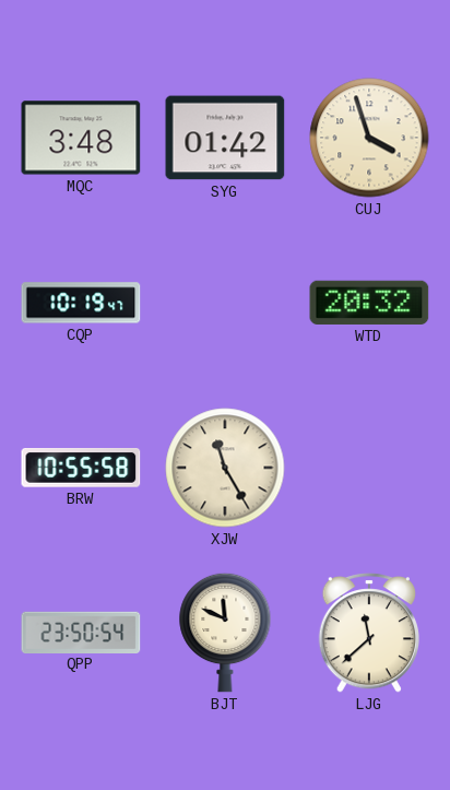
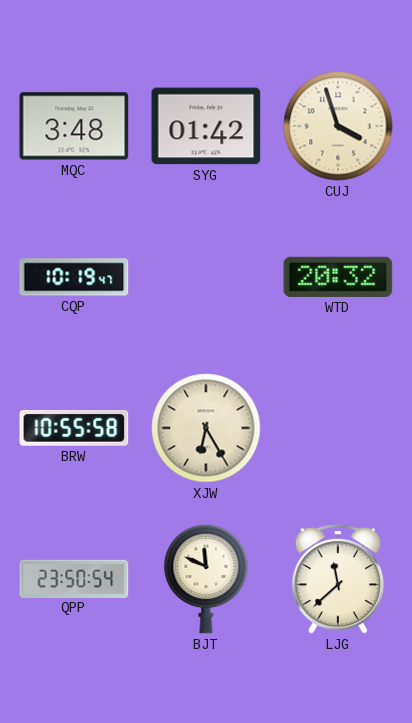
XJW: 11:25 -> 6:25
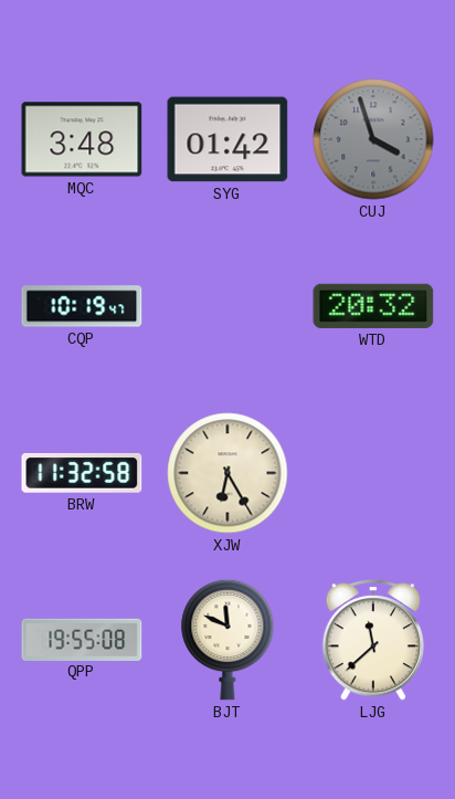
CUJ dial: cream -> grey
BRW: 10:55 -> 11:32
QPP: 23:50 -> 19:55
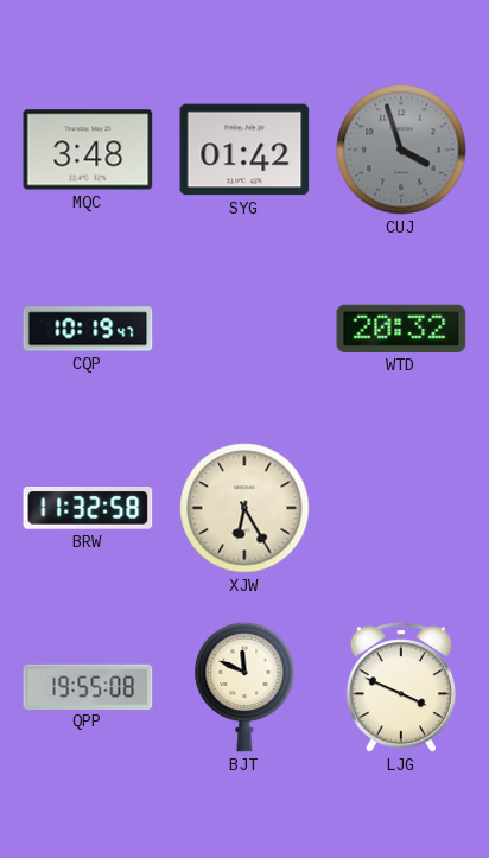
LJG: 11:38 -> 3:49
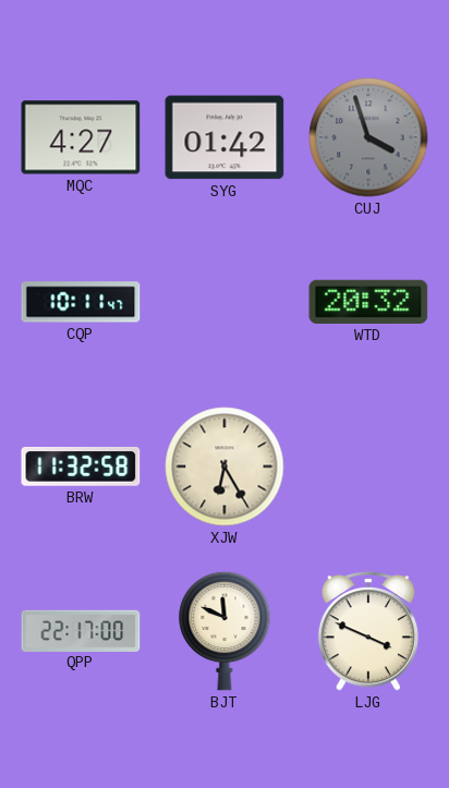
MQC: 3:48 -> 4:27
CQP: 10:19 -> 10:11
QPP: 19:55 -> 22:17
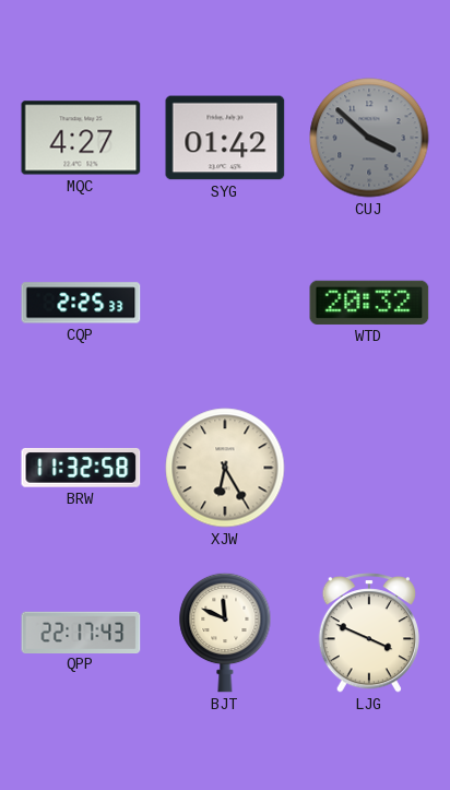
CUJ: 3:57 -> 3:52
CQP: 10:11 -> 2:25
QPP: 22:17:00 -> 22:17:43
